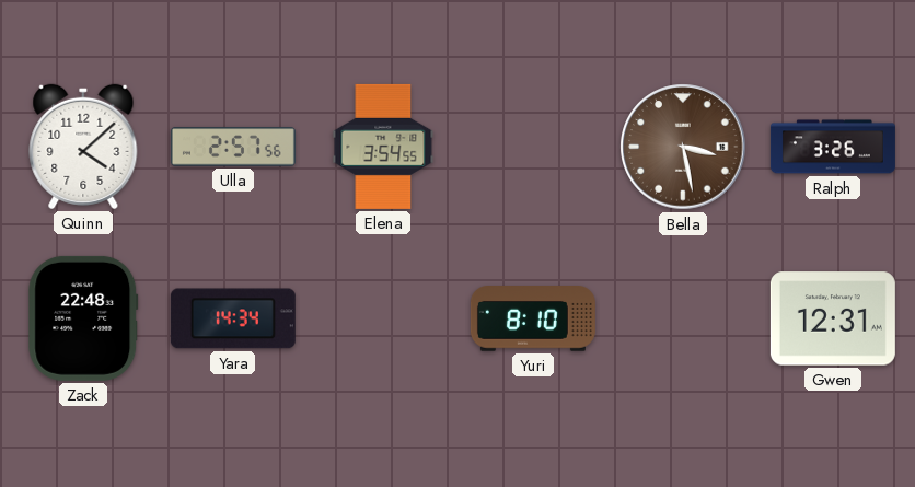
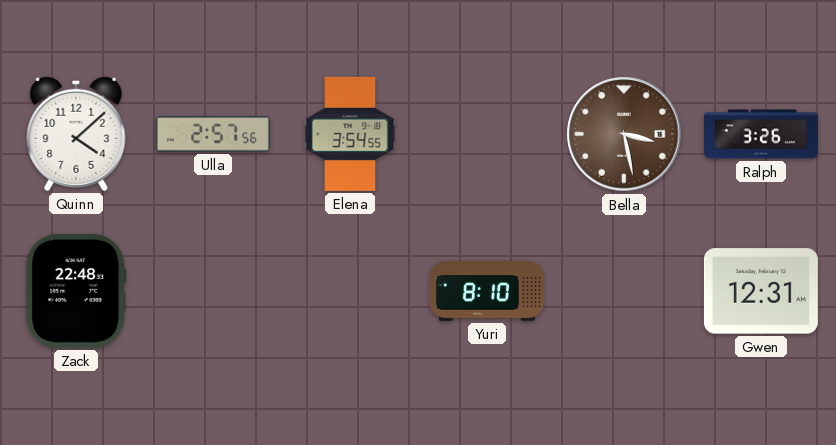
Yara: 14:34 -> none
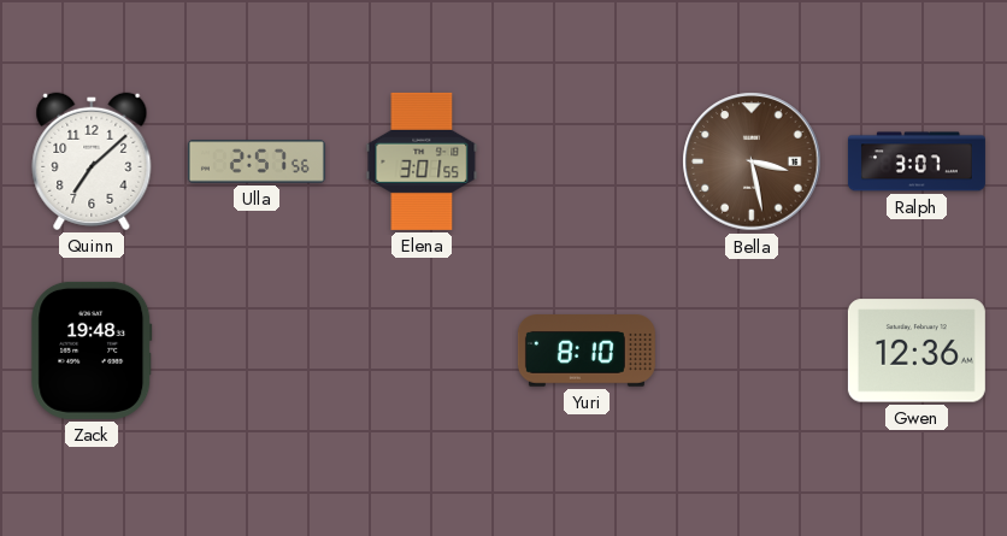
Quinn: 4:08 -> 7:08
Elena: 3:54 -> 3:01
Ralph: 3:26 -> 3:07
Zack: 22:48 -> 19:48
Gwen: 12:31 -> 12:36
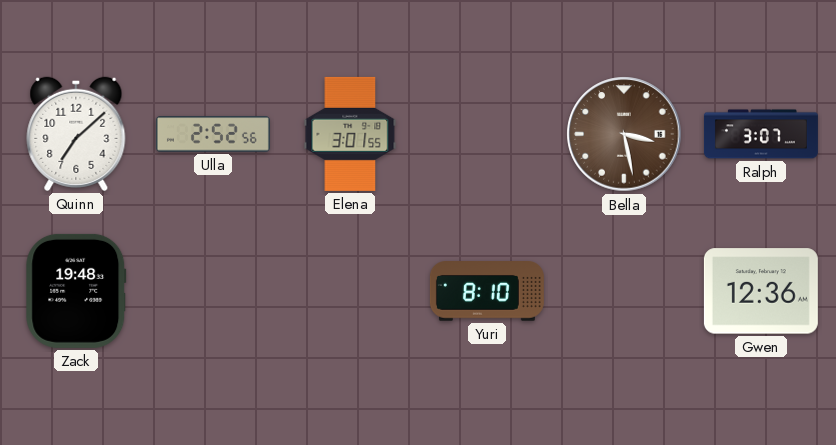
Ulla: 2:57 -> 2:52
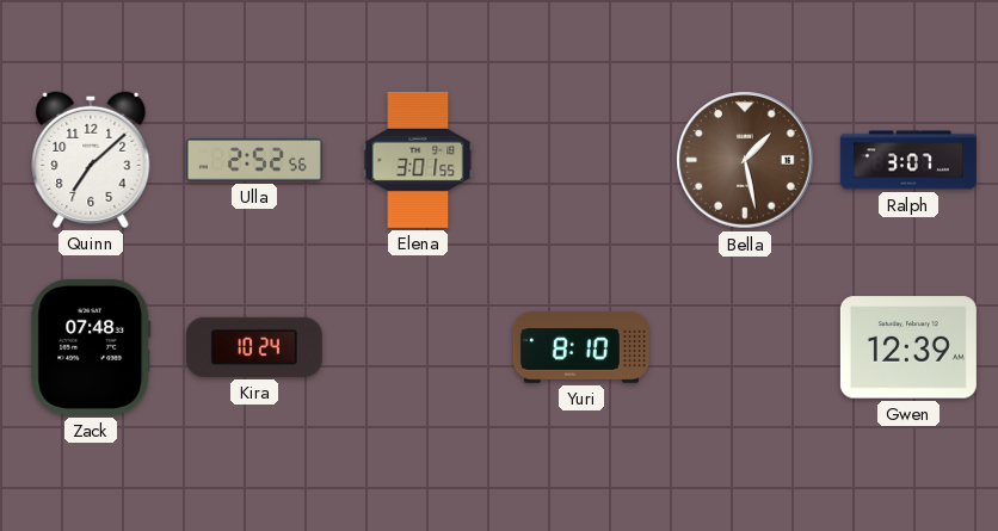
Bella: 3:28 -> 1:28
Zack: 19:48 -> 07:48
Kira: none -> 10:24
Gwen: 12:36 -> 12:39
